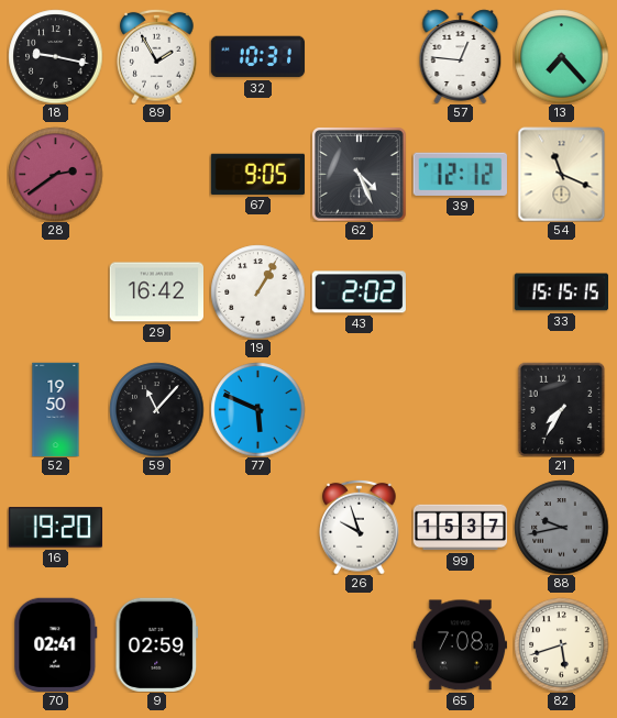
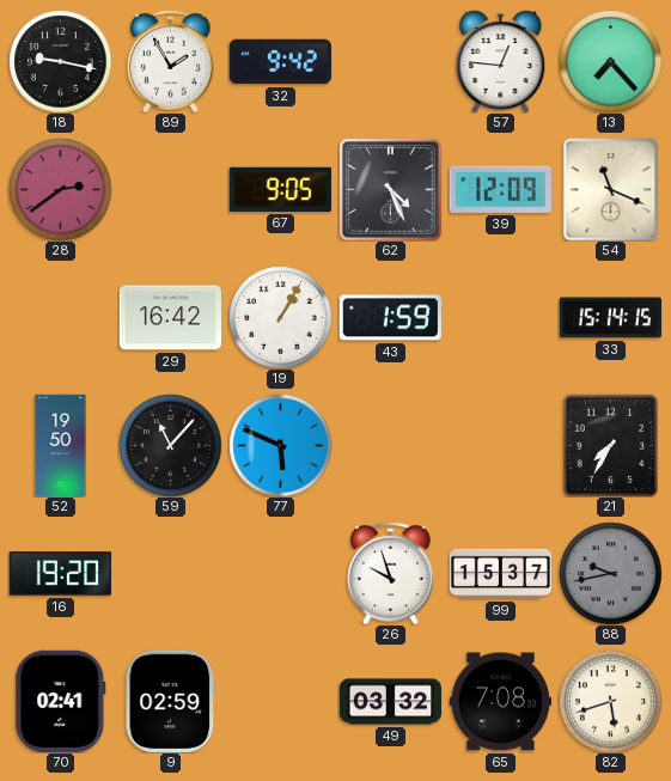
32: 10:31 -> 9:42
39: 12:12 -> 12:09
43: 2:02 -> 1:59
33: 15:15 -> 15:14
49: none -> 03:32
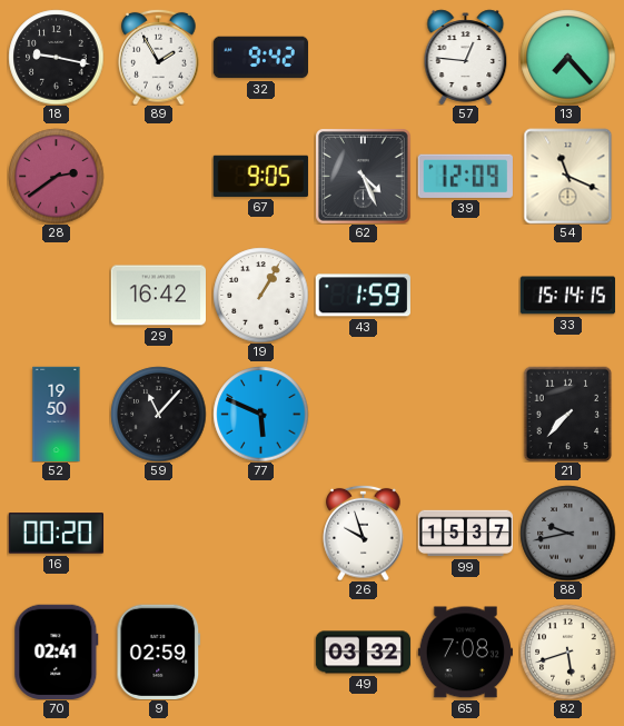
21: 7:35 -> 7:37
16: 19:20 -> 00:20
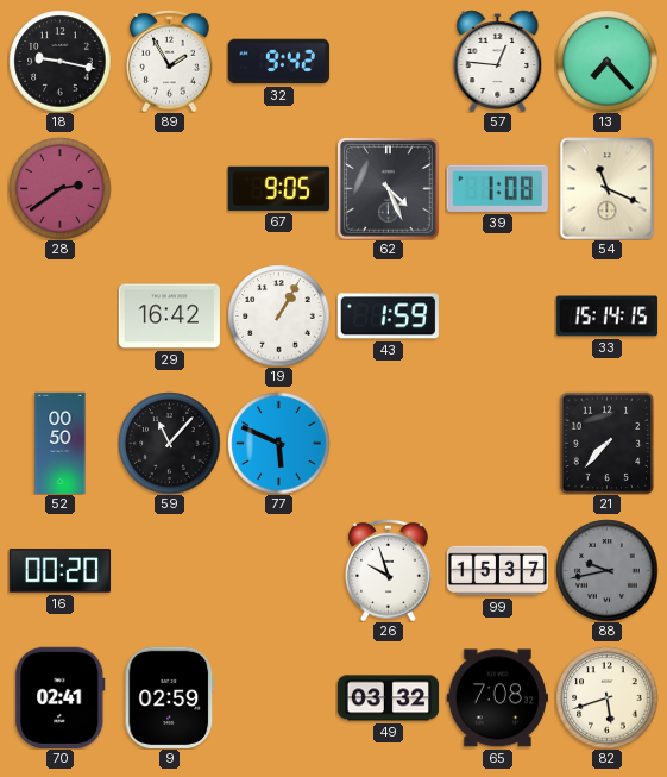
39: 12:09 -> 1:08
52: 19:50 -> 00:50
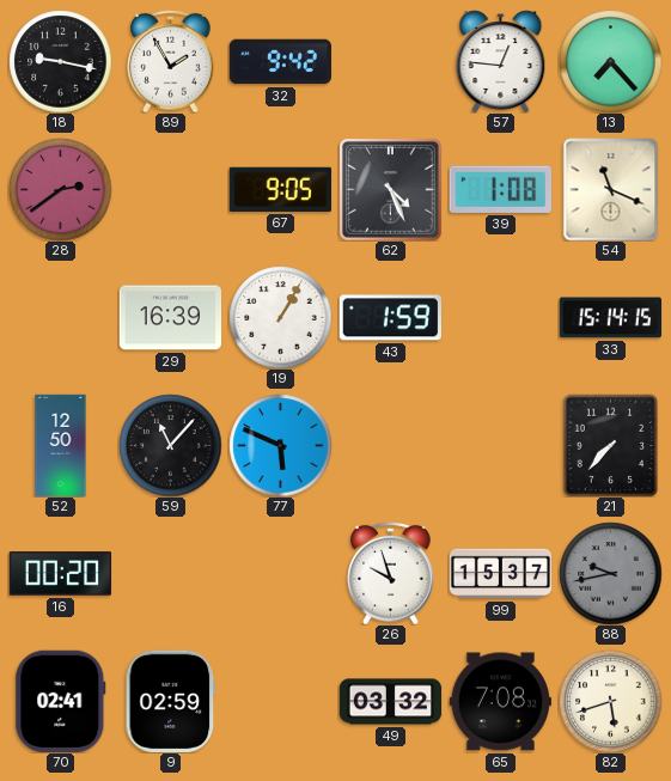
29: 16:42 -> 16:39
52: 00:50 -> 12:50
